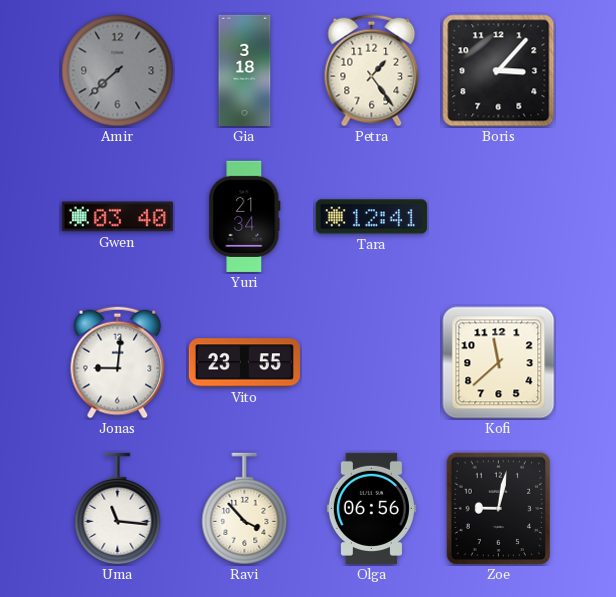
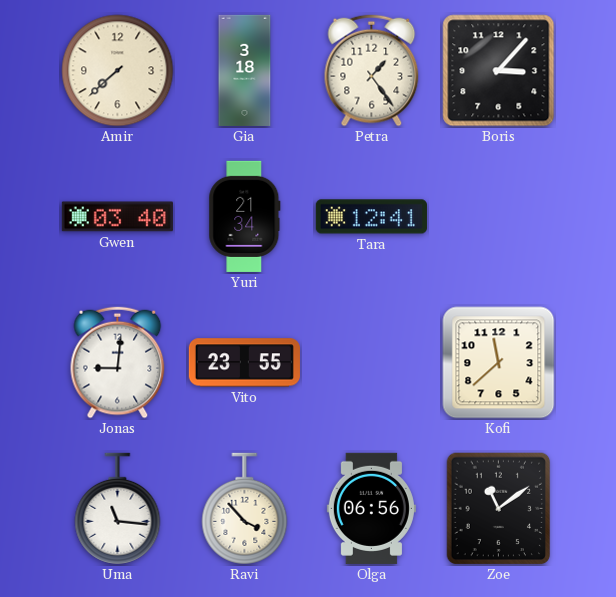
Amir dial: grey -> cream
Zoe: 9:02 -> 11:09
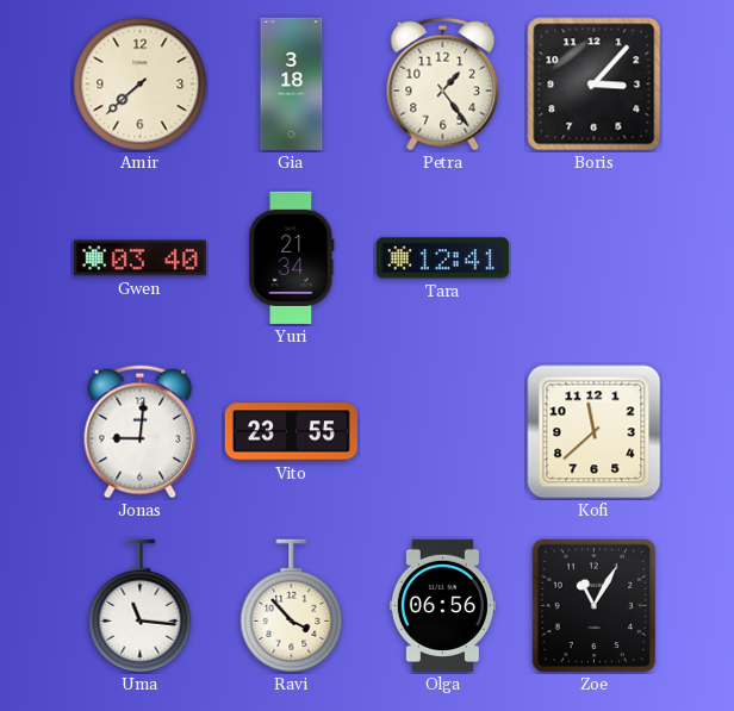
Zoe: 11:09 -> 11:05
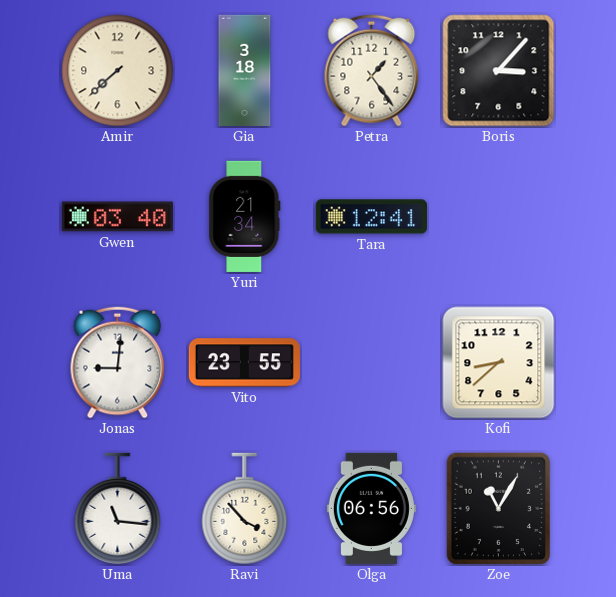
Kofi: 11:38 -> 8:38
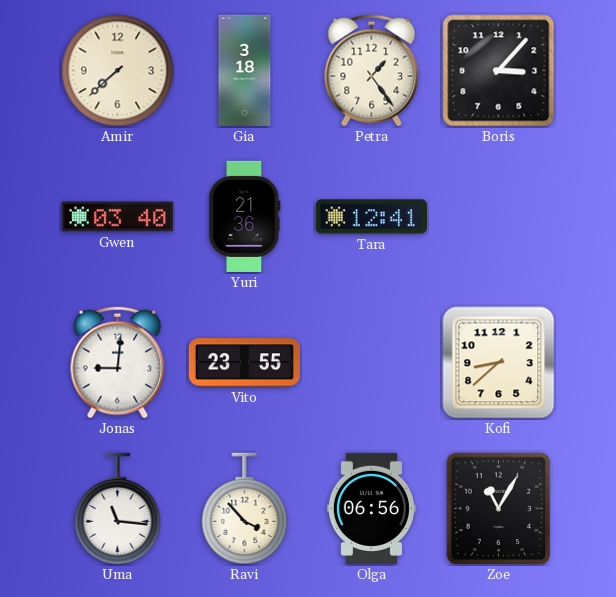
Yuri: 21:34 -> 21:36
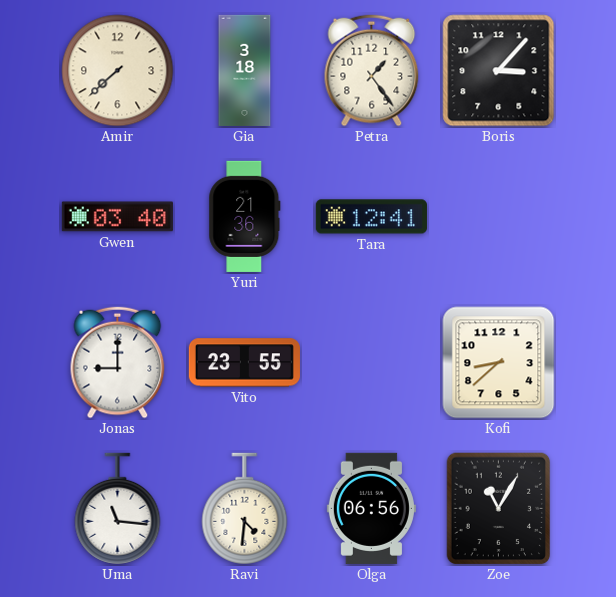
Jonas: 9:01 -> 9:00
Ravi: 3:53 -> 4:31
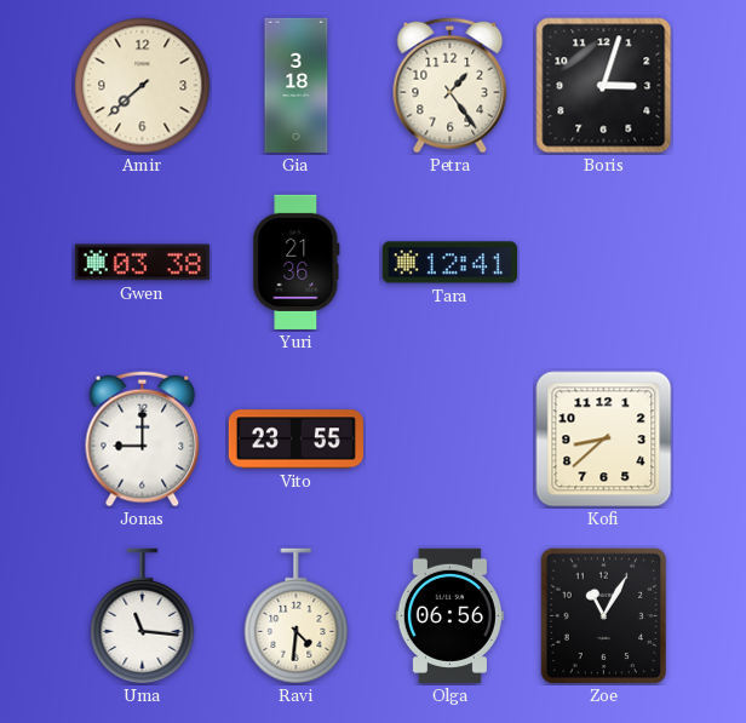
Boris: 3:07 -> 3:03
Gwen: 03:40 -> 03:38
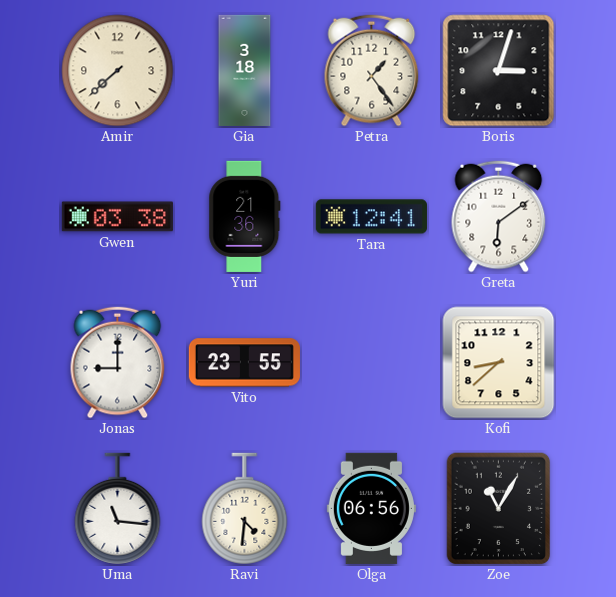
Greta: none -> 6:09
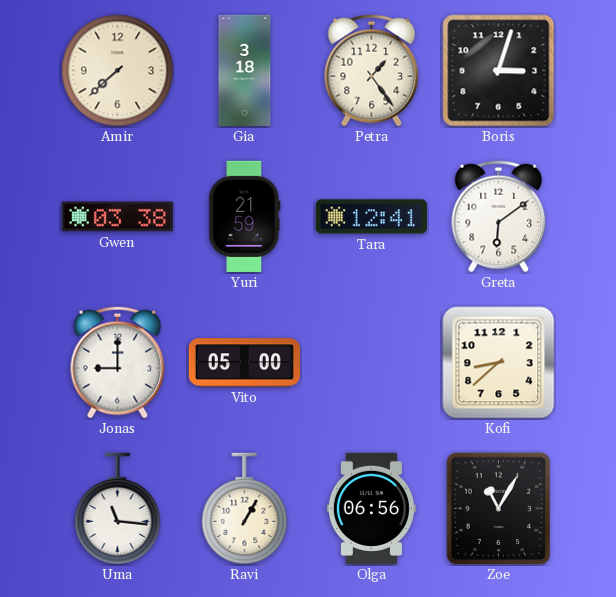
Yuri: 21:36 -> 21:59
Vito: 23:55 -> 05:00
Ravi: 4:31 -> 1:05
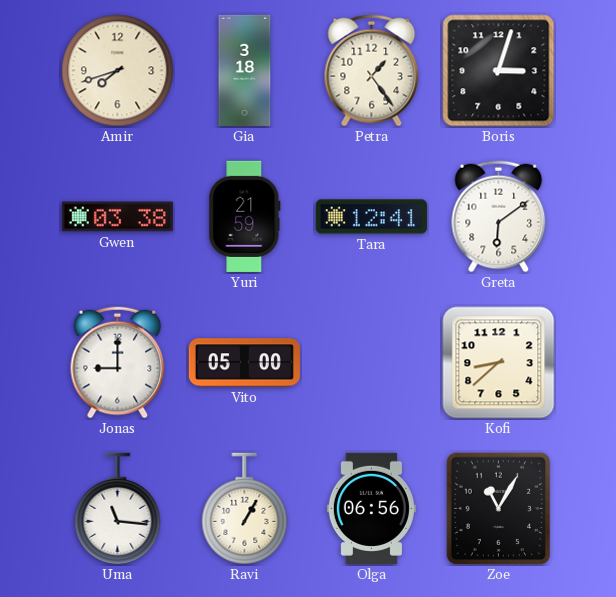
Amir: 7:38 -> 7:42
